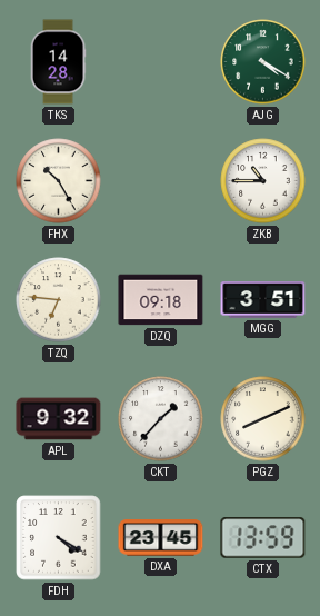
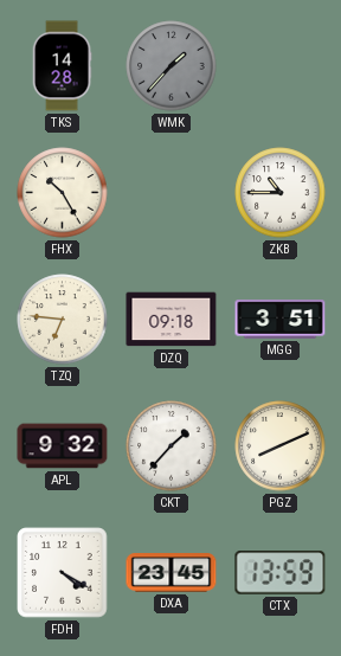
WMK: none -> 1:37
AJG: 4:20 -> none
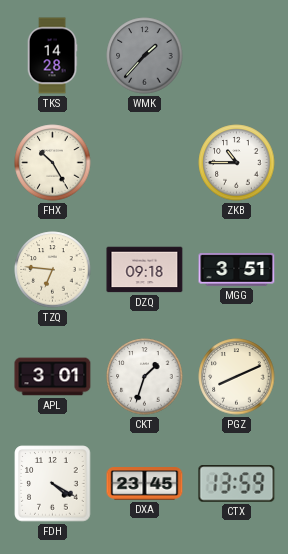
APL: 9:32 -> 3:01
CKT: 1:37 -> 1:33
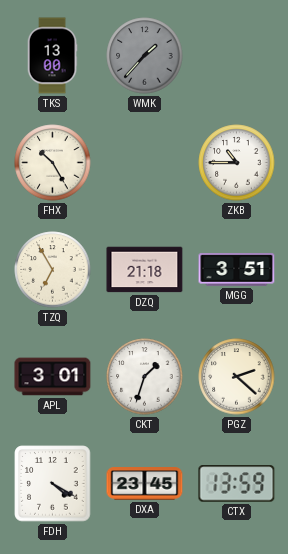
TKS: 14:28 -> 13:00
TZQ: 6:46 -> 6:55
DZQ: 09:18 -> 21:18
PGZ: 8:11 -> 2:22
